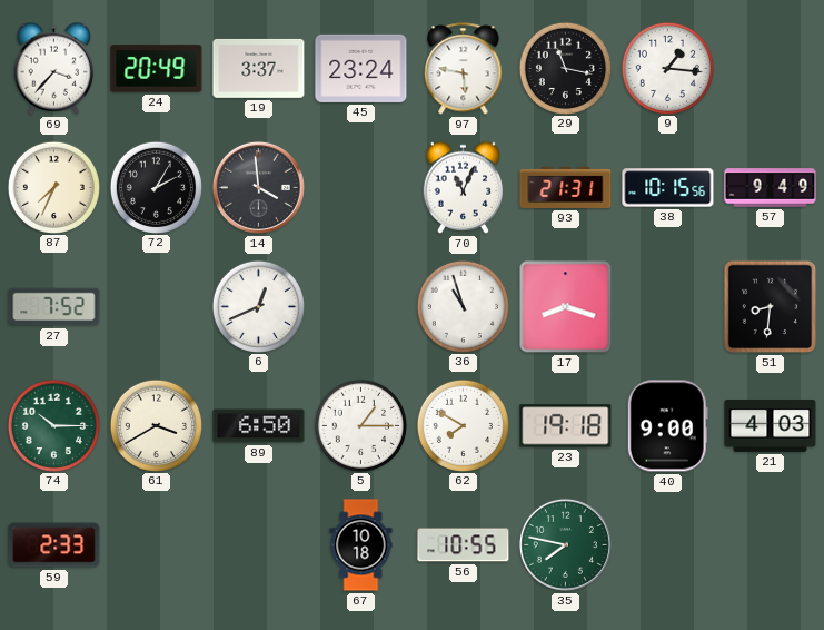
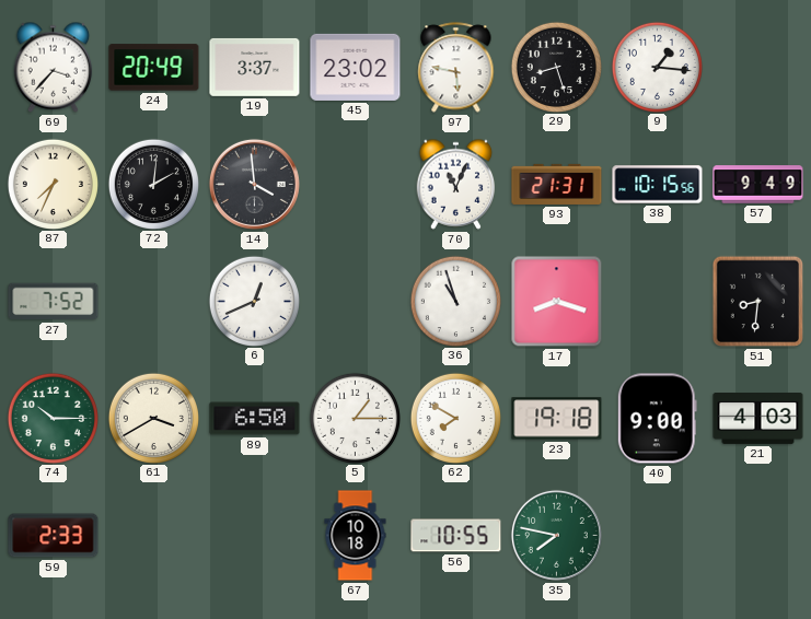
45: 23:24 -> 23:02
29: 11:17 -> 8:27
72: 2:05 -> 2:01
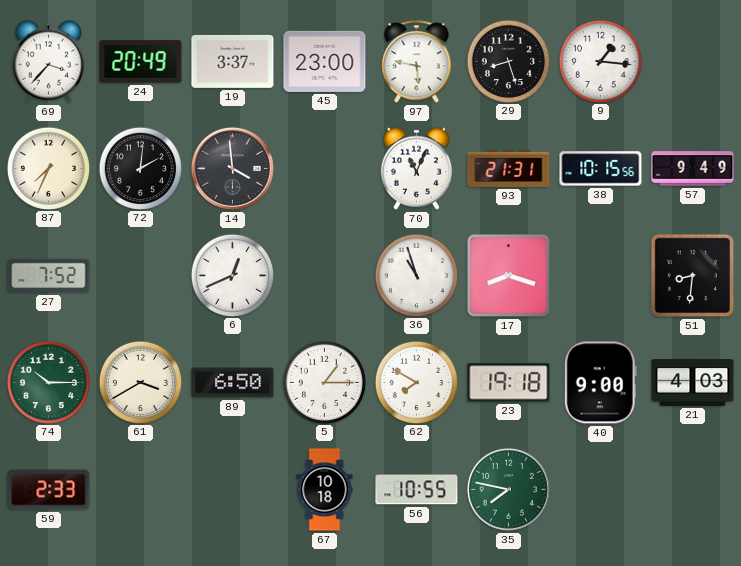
45: 23:02 -> 23:00
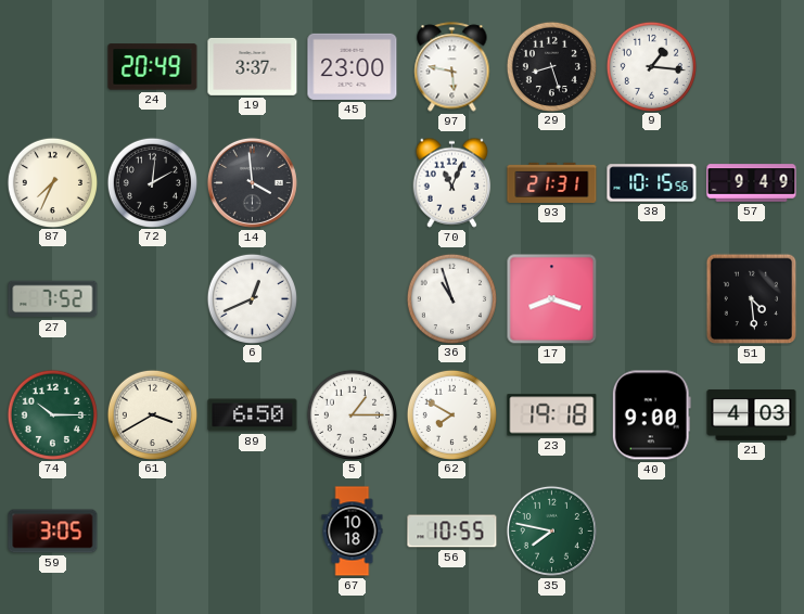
69: 3:37 -> none
51: 8:31 -> 4:29
59: 2:33 -> 3:05
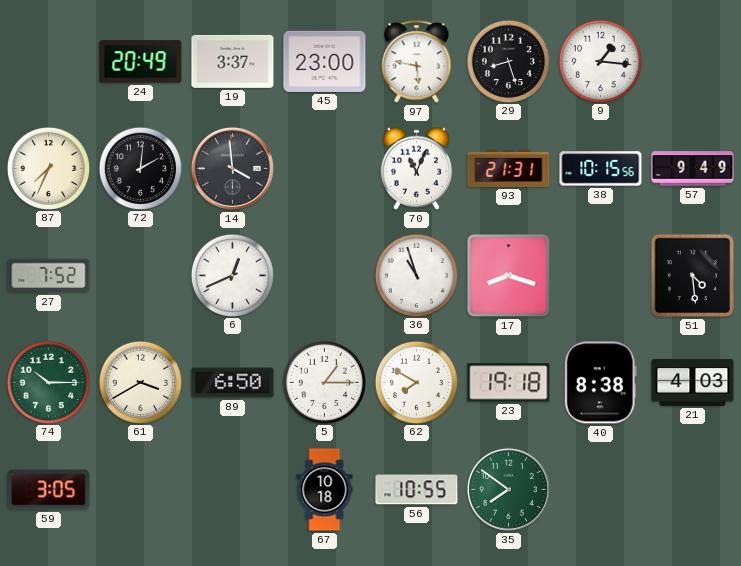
40: 9:00 -> 8:38
35: 7:47 -> 7:51
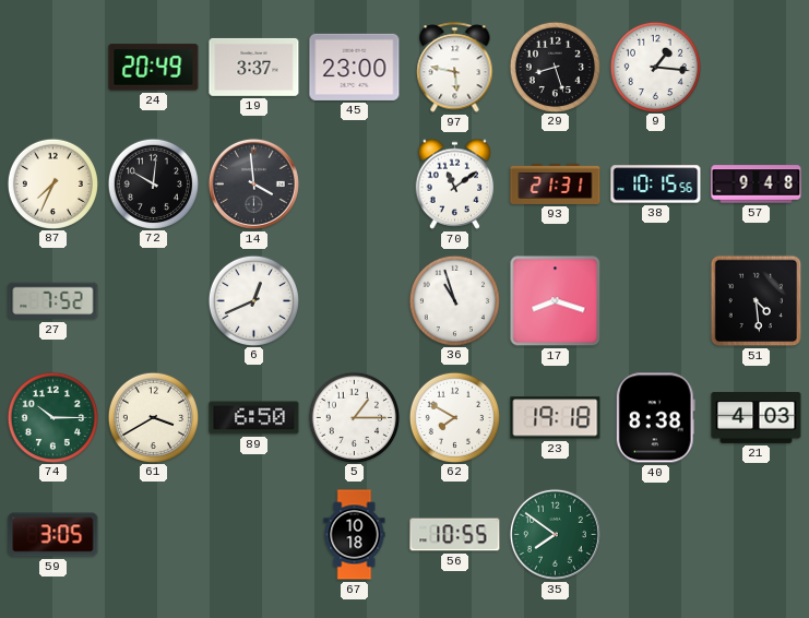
72: 2:01 -> 10:01
70: 11:04 -> 11:09
57: 9:49 -> 9:48
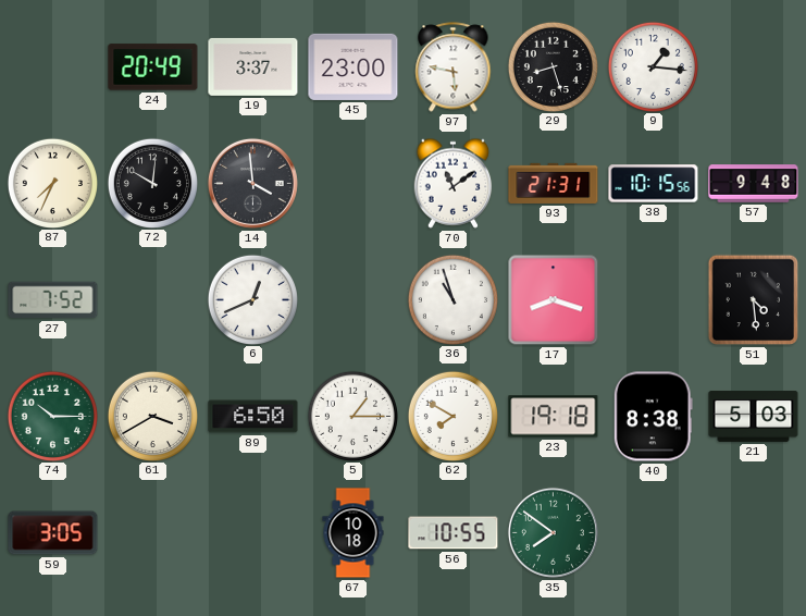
21: 4:03 -> 5:03
